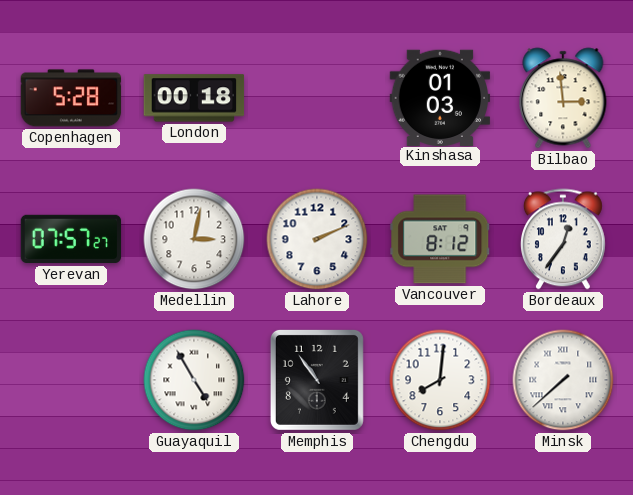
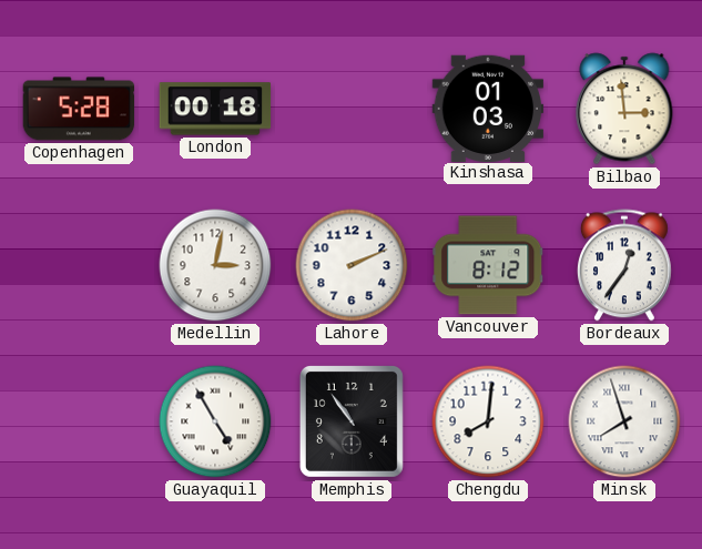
Yerevan: 07:57 -> none
Minsk: 7:38 -> 7:57
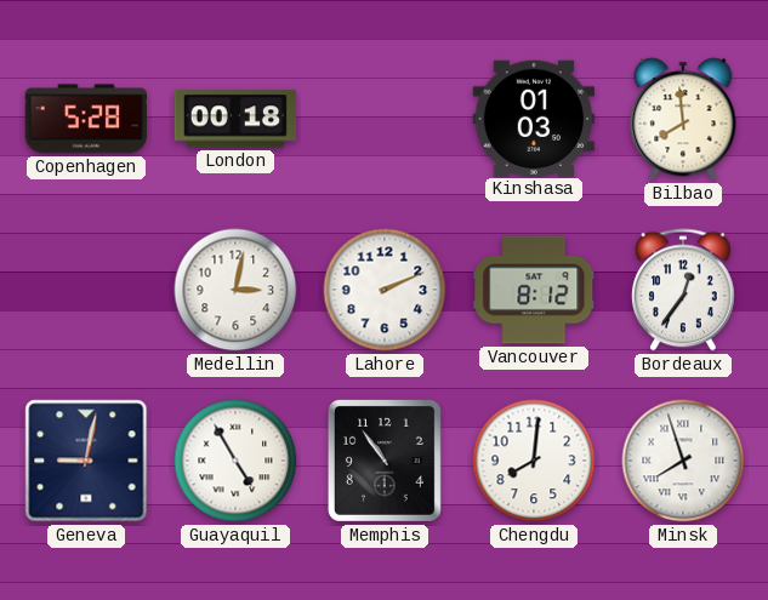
Bilbao: 2:59 -> 7:59
Geneva: none -> 9:02
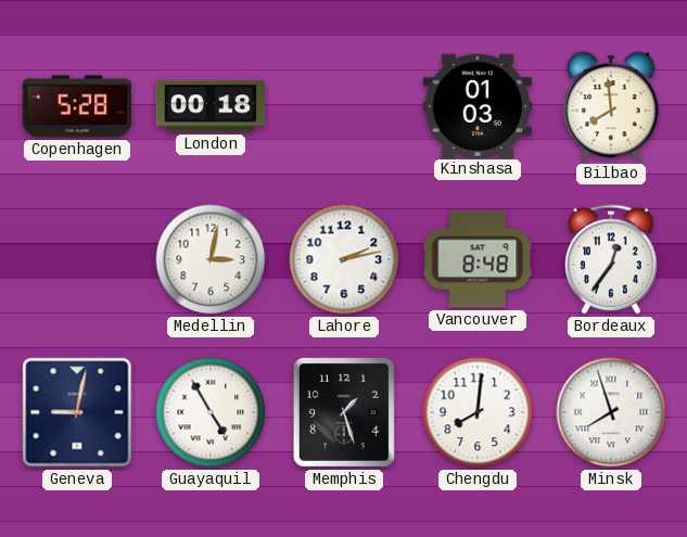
Lahore: 2:11 -> 2:13
Vancouver: 8:12 -> 8:48
Memphis: 10:54 -> 1:27
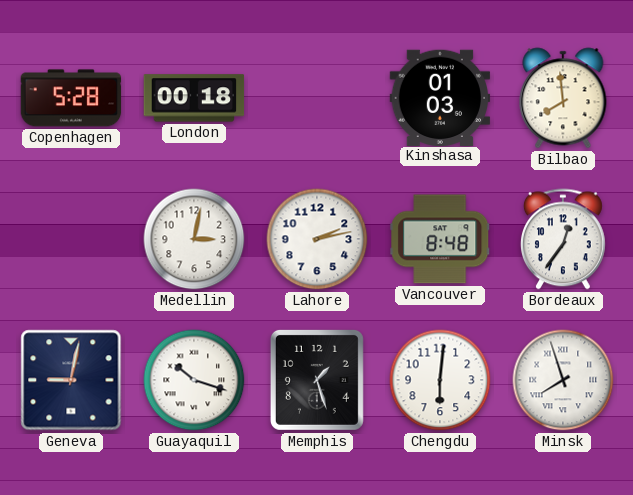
Guayaquil: 4:55 -> 10:18
Chengdu: 8:01 -> 6:01
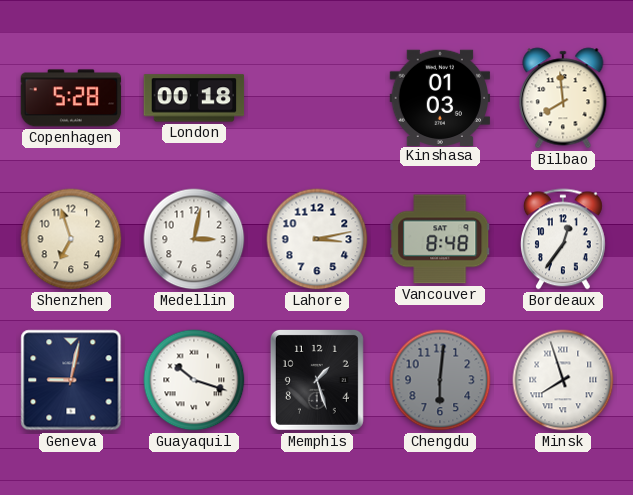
Shenzhen: none -> 6:57
Lahore: 2:13 -> 3:13
Chengdu dial: white -> grey
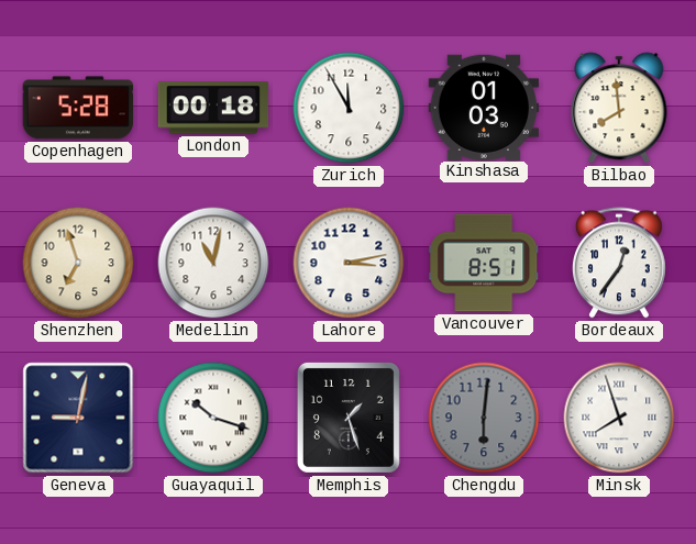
Zurich: none -> 11:55
Medellin: 3:02 -> 11:02
Vancouver: 8:48 -> 8:51
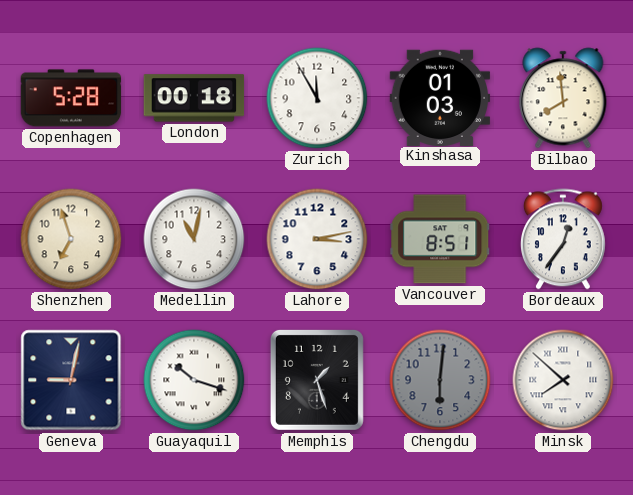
Minsk: 7:57 -> 7:52
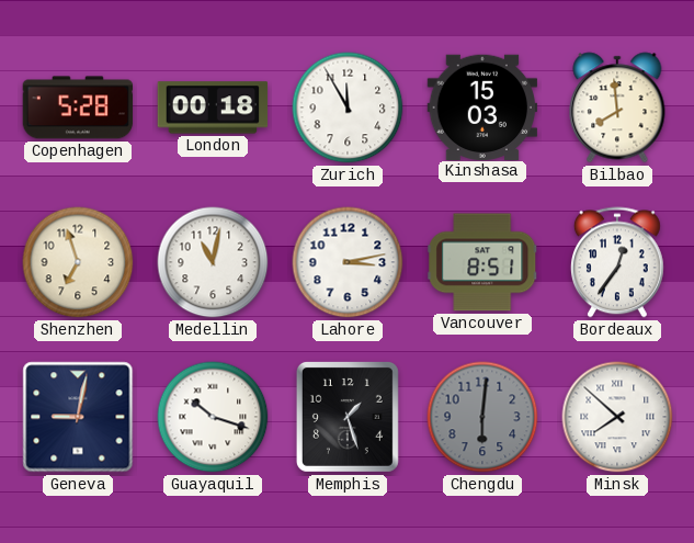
Kinshasa: 01:03 -> 15:03
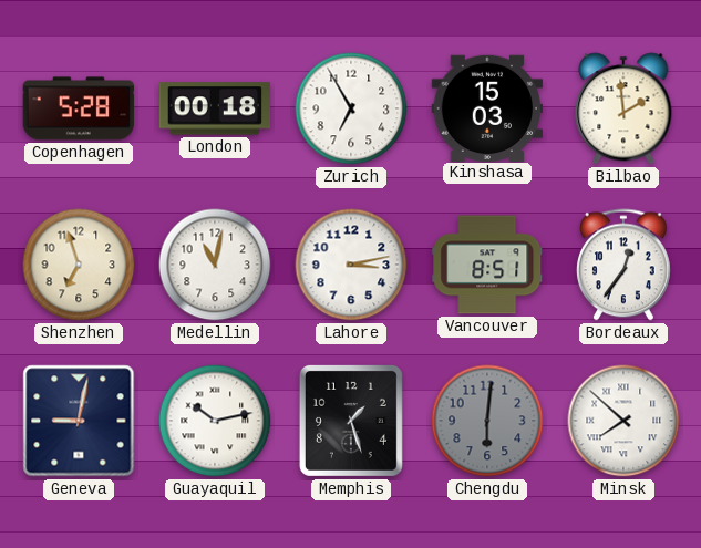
Zurich: 11:55 -> 6:55
Bilbao: 7:59 -> 1:59
Guayaquil: 10:18 -> 10:13
